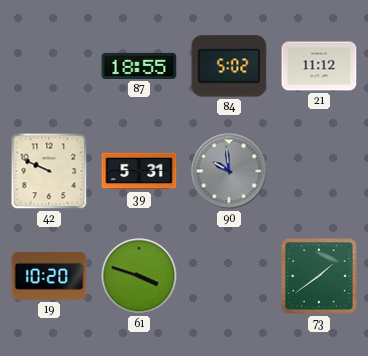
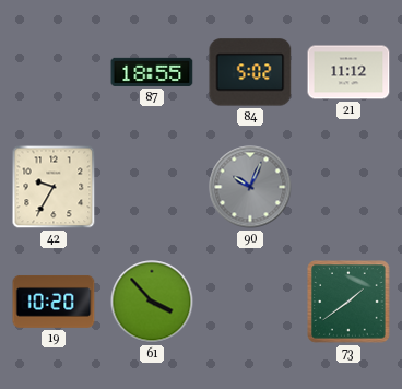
42: 9:49 -> 9:35
39: 5:31 -> none
90: 9:59 -> 10:04
61: 3:48 -> 3:53
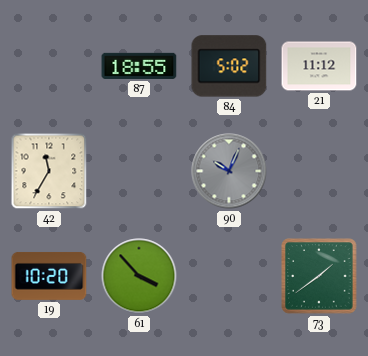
42: 9:35 -> 11:35
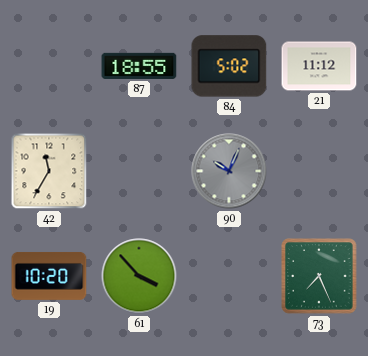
73: 1:39 -> 7:26
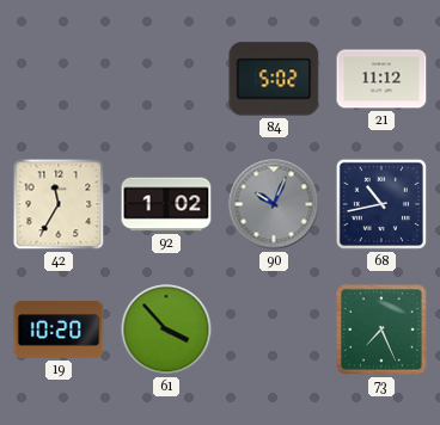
87: 18:55 -> none
92: none -> 1:02
68: none -> 10:43
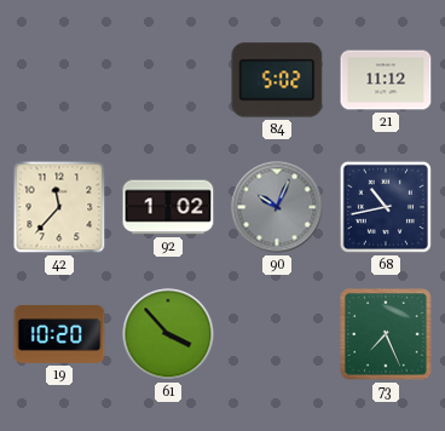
42: 11:35 -> 11:37
